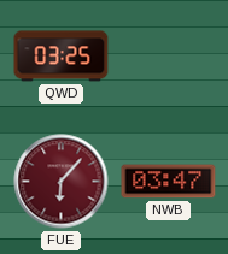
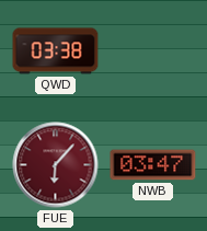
QWD: 03:25 -> 03:38
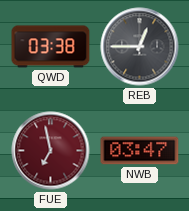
REB: none -> 12:45
FUE: 6:07 -> 6:58
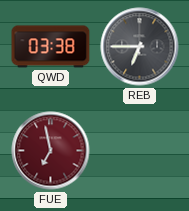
REB: 12:45 -> 6:45
NWB: 03:47 -> none
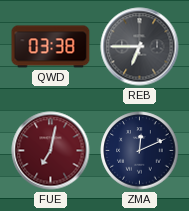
FUE: 6:58 -> 7:02
ZMA: none -> 12:11
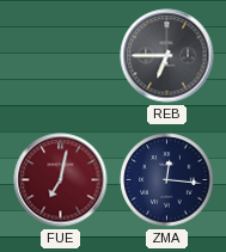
QWD: 03:38 -> none
ZMA: 12:11 -> 12:16
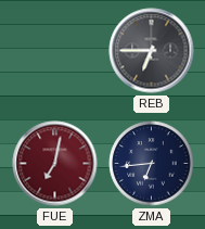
ZMA: 12:16 -> 6:44
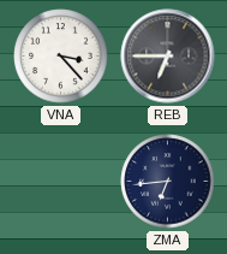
VNA: none -> 3:23
FUE: 7:02 -> none
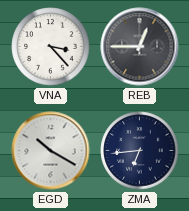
REB: 6:45 -> 12:45
EGD: none -> 10:20
